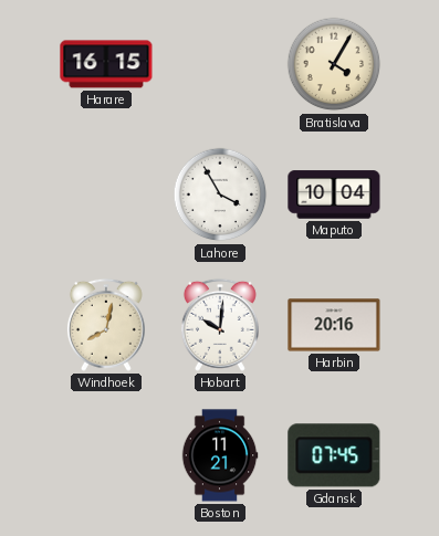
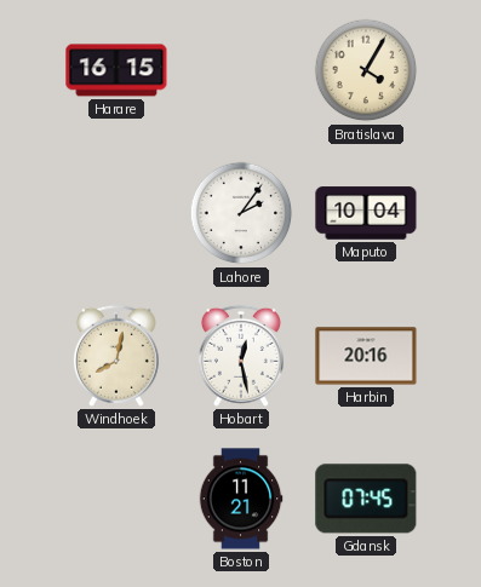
Lahore: 3:55 -> 2:06
Hobart: 10:01 -> 12:28
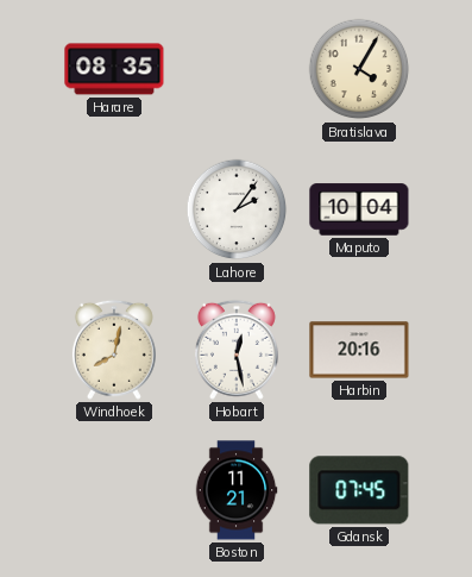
Harare: 16:15 -> 08:35
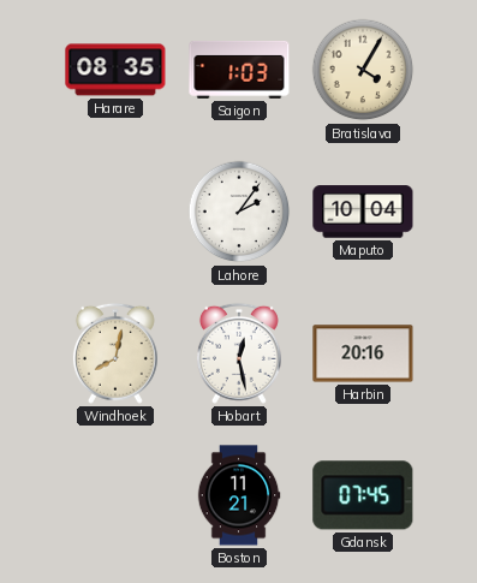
Saigon: none -> 1:03
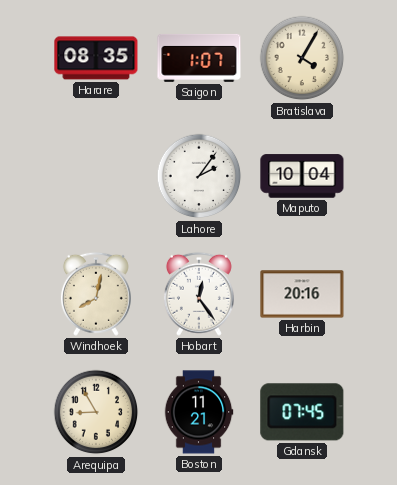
Saigon: 1:03 -> 1:07
Hobart: 12:28 -> 12:24
Arequipa: none -> 8:55
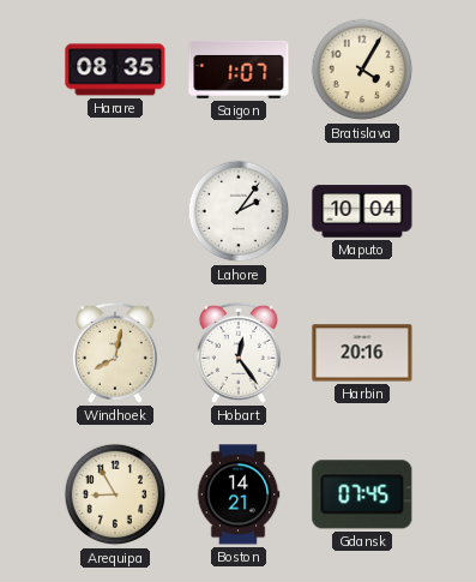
Boston: 11:21 -> 14:21
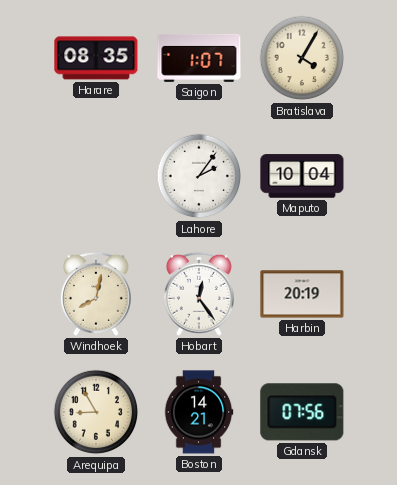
Harbin: 20:16 -> 20:19
Gdansk: 07:45 -> 07:56
